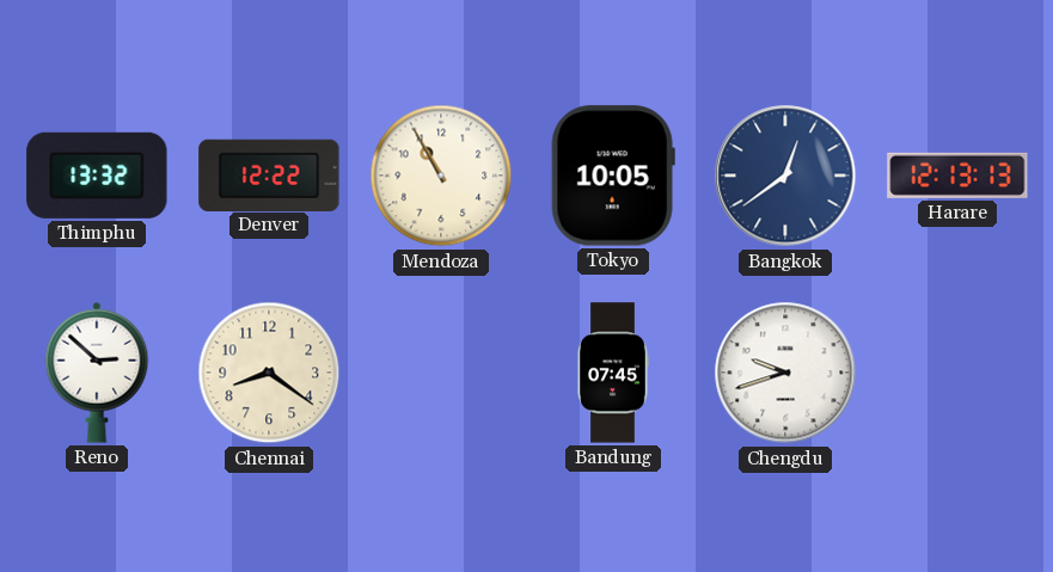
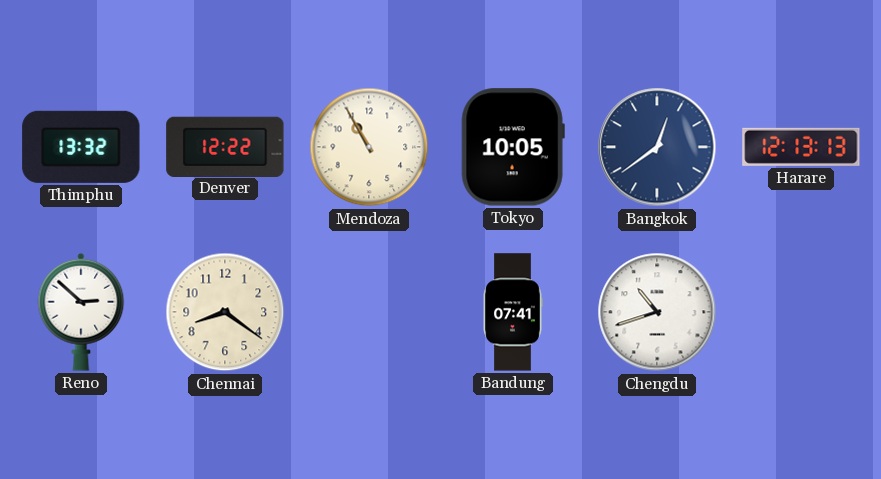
Bandung: 07:45 -> 07:41
Chengdu: 9:42 -> 10:42
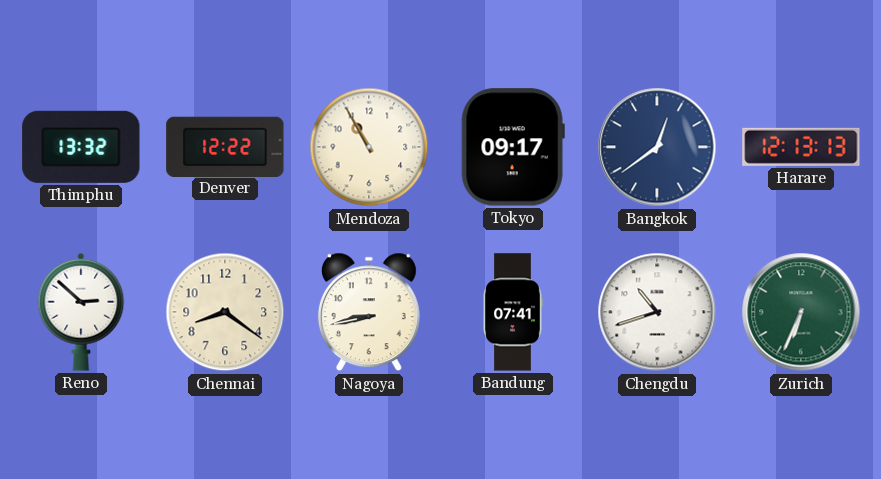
Tokyo: 10:05 -> 09:17
Nagoya: none -> 8:43
Zurich: none -> 6:34
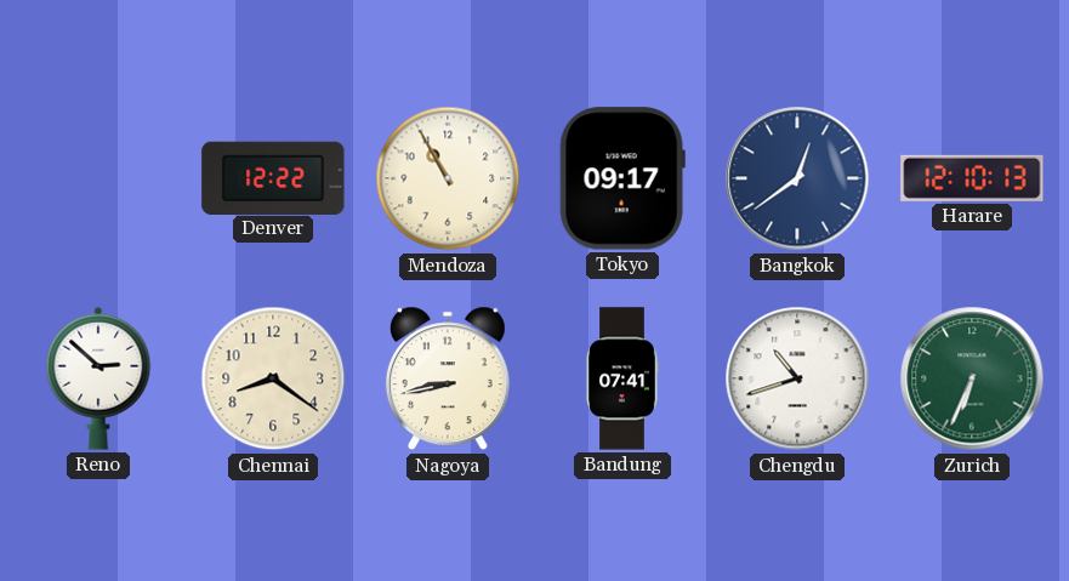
Thimphu: 13:32 -> none
Harare: 12:13 -> 12:10
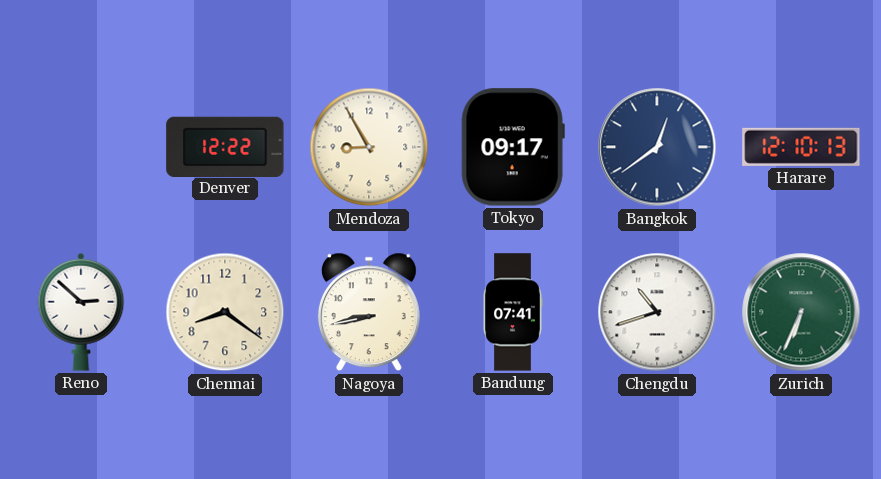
Mendoza: 10:55 -> 8:55
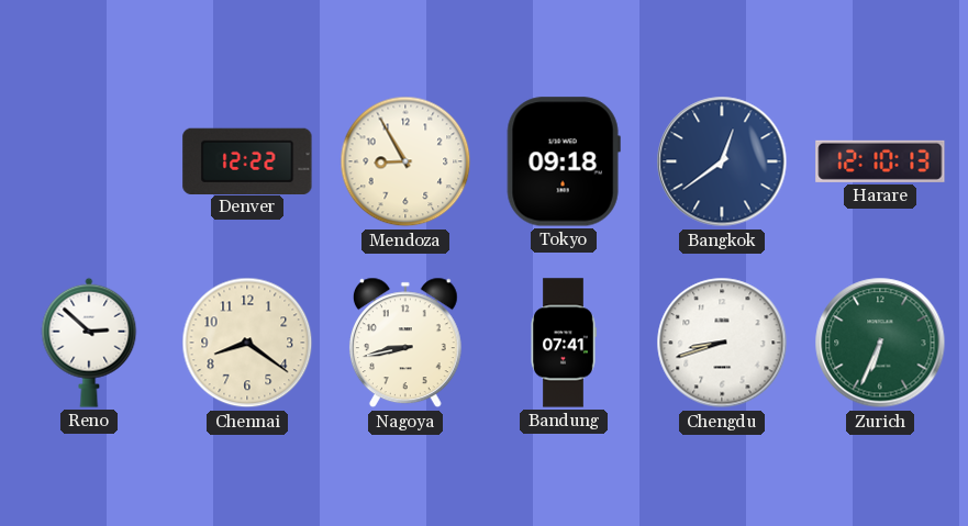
Tokyo: 09:17 -> 09:18
Chengdu: 10:42 -> 8:42
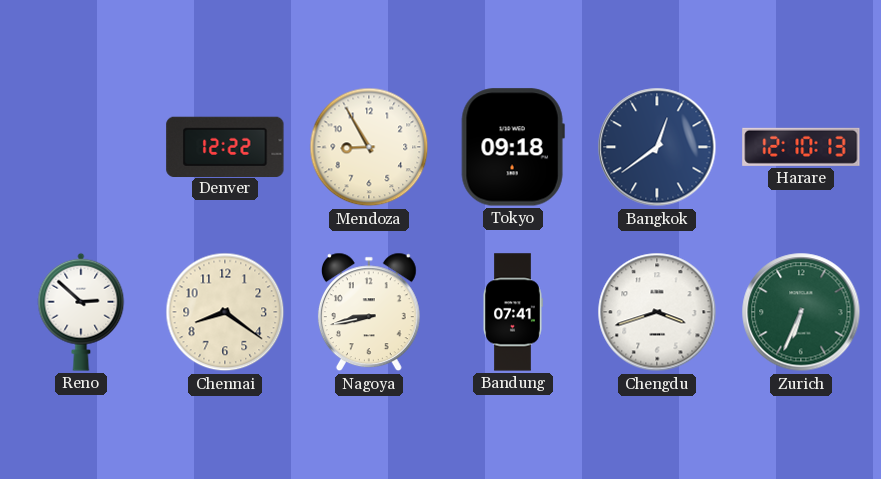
Chengdu: 8:42 -> 3:42
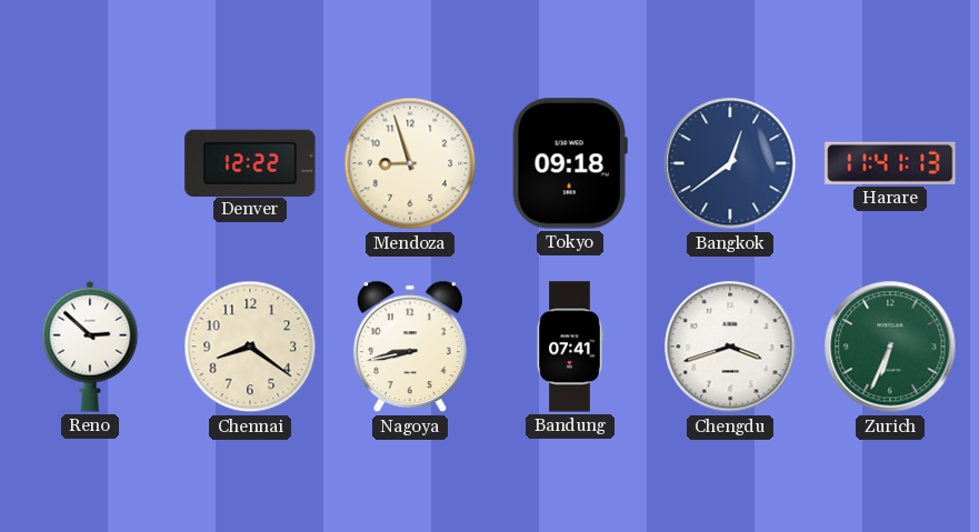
Mendoza: 8:55 -> 8:57
Harare: 12:10 -> 11:41
